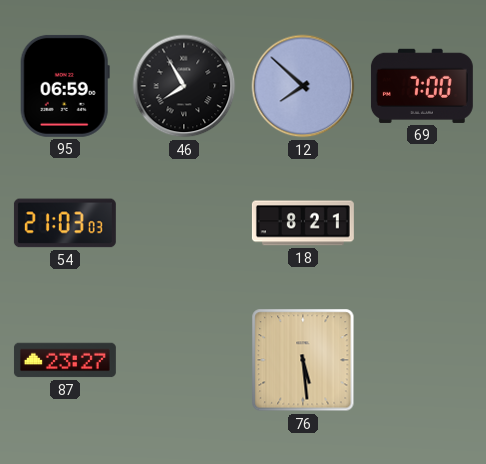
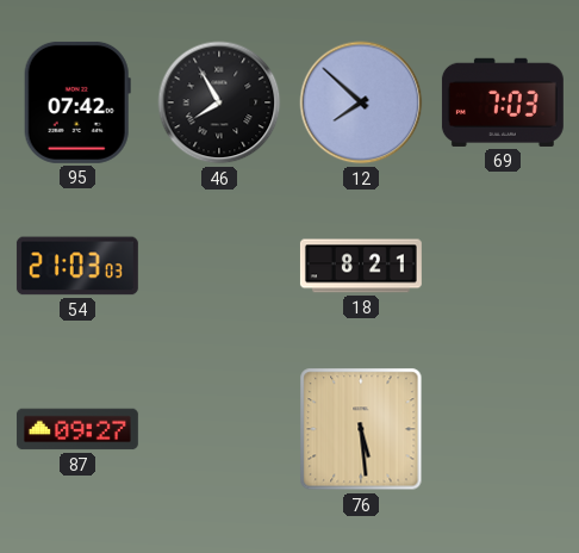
95: 06:59 -> 07:42
69: 7:00 -> 7:03
87: 23:27 -> 09:27
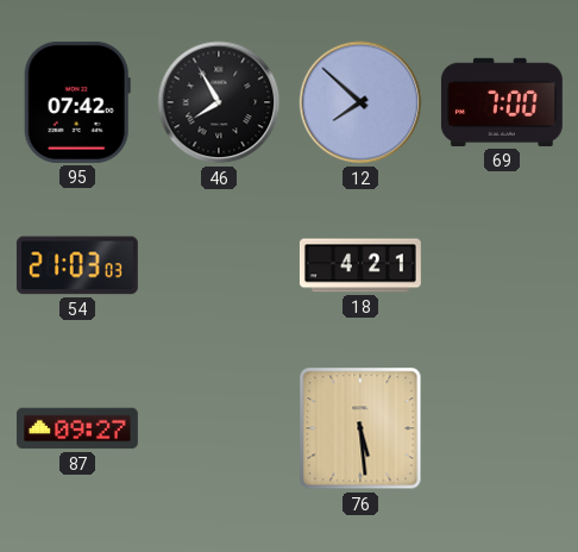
69: 7:03 -> 7:00
18: 8:21 -> 4:21
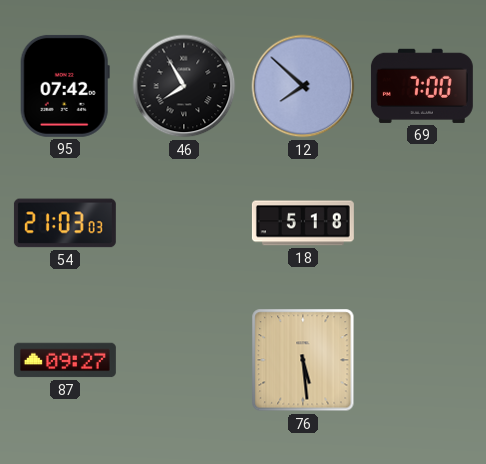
18: 4:21 -> 5:18
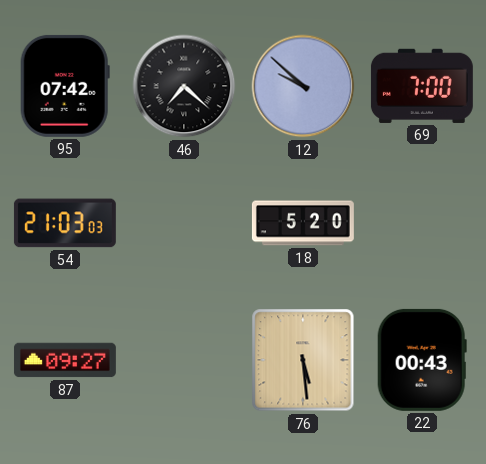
46: 7:55 -> 7:22
12: 7:52 -> 9:52
18: 5:18 -> 5:20
22: none -> 00:43
